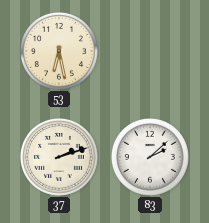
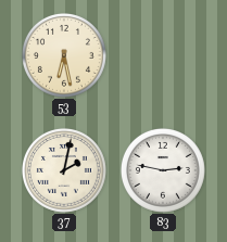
37: 2:12 -> 2:02
83: 2:08 -> 2:47
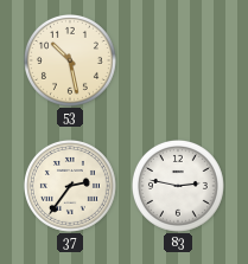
53: 6:28 -> 10:28
37: 2:02 -> 2:36
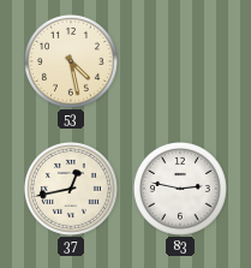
53: 10:28 -> 4:28
37: 2:36 -> 12:43
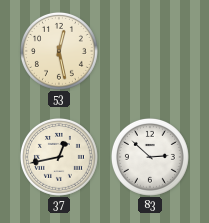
53: 4:28 -> 12:28
83: 2:47 -> 2:52
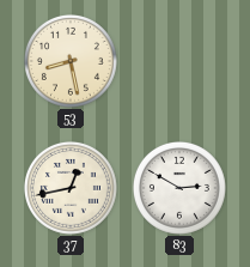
53: 12:28 -> 8:28
83: 2:52 -> 2:50
